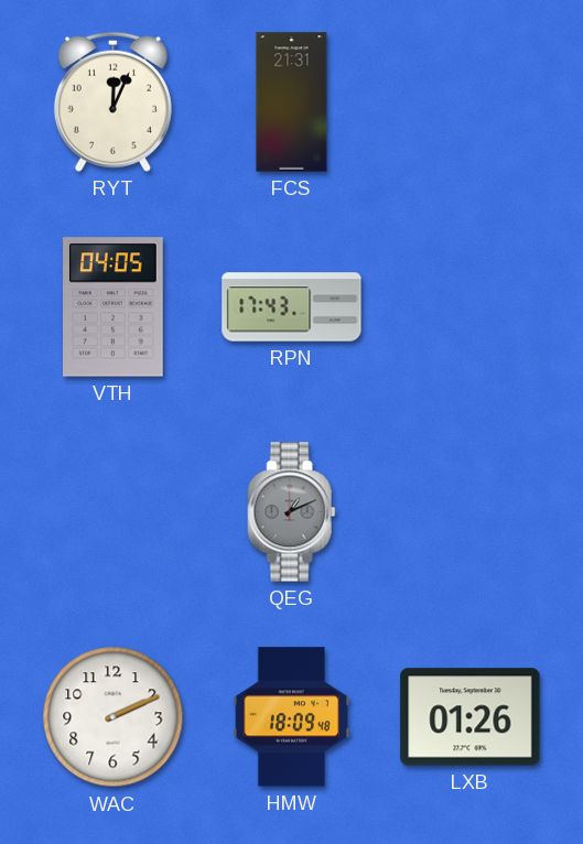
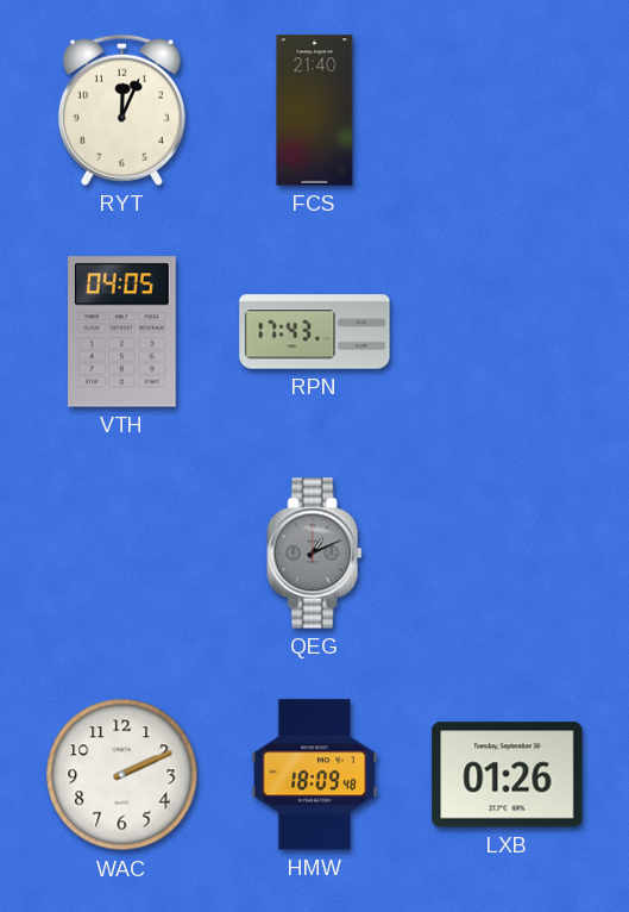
FCS: 21:31 -> 21:40
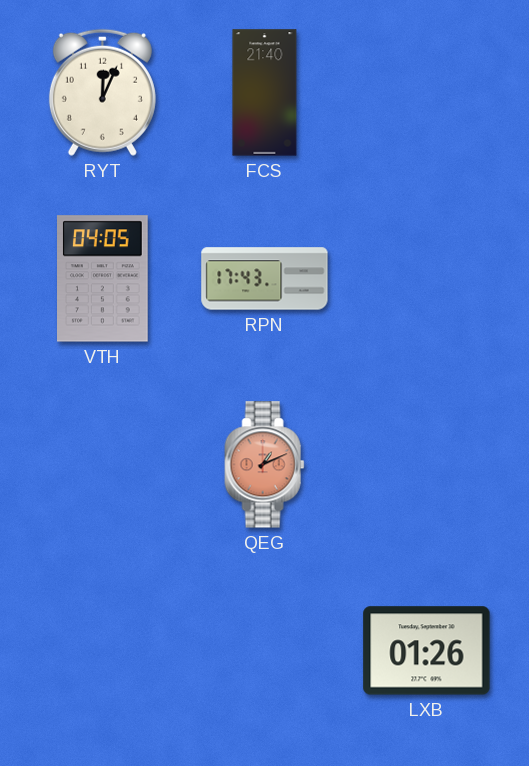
QEG dial: grey -> salmon
WAC: 2:11 -> none
HMW: 18:09 -> none
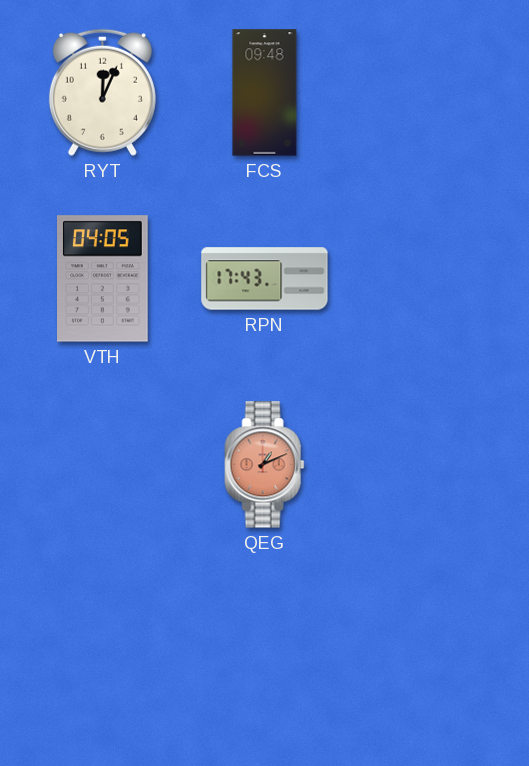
FCS: 21:40 -> 09:48
LXB: 01:26 -> none
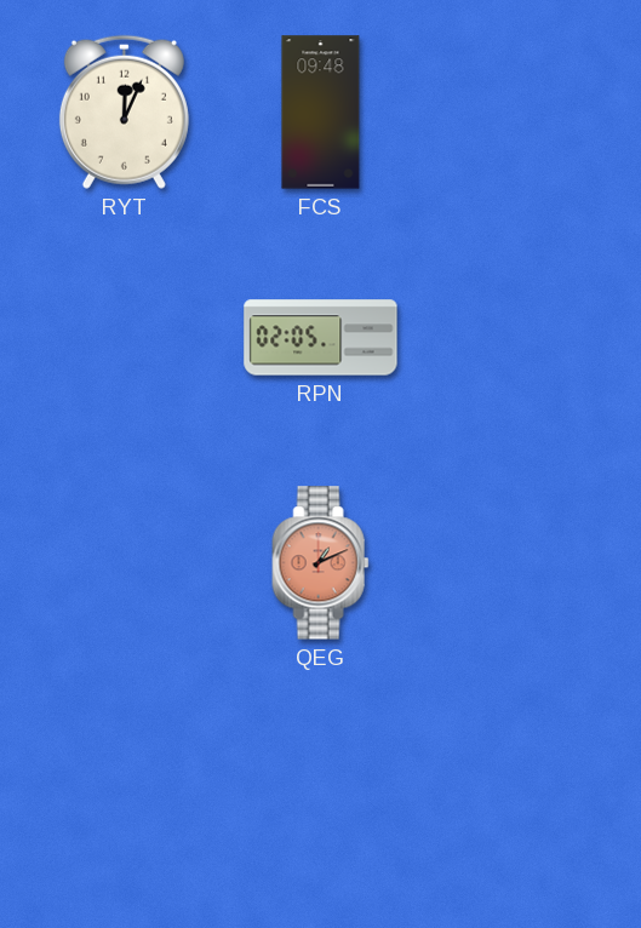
VTH: 04:05 -> none
RPN: 17:43 -> 02:05
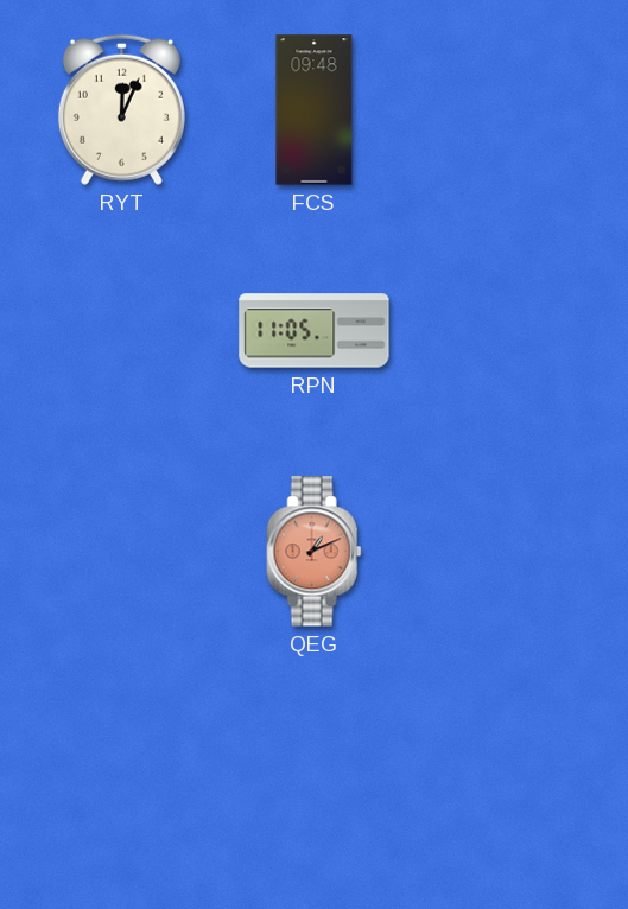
RPN: 02:05 -> 11:05
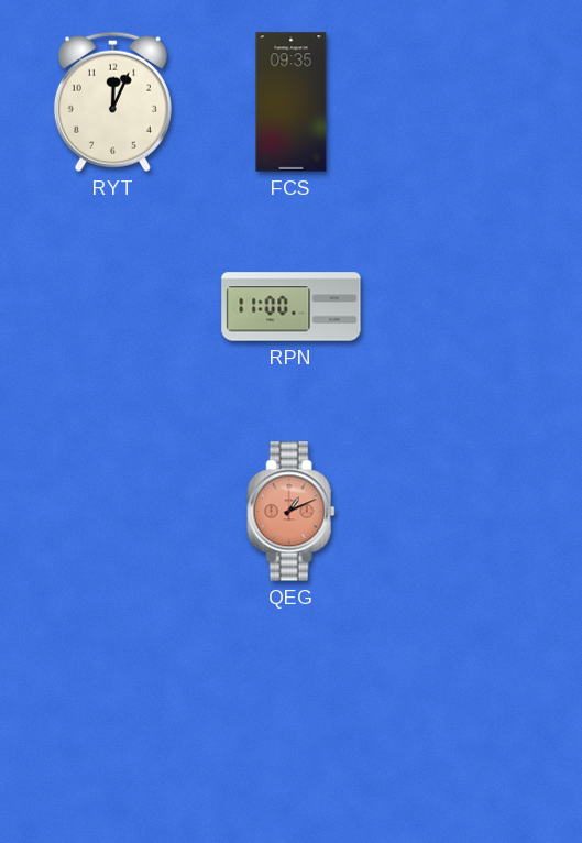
FCS: 09:48 -> 09:35
RPN: 11:05 -> 11:00
